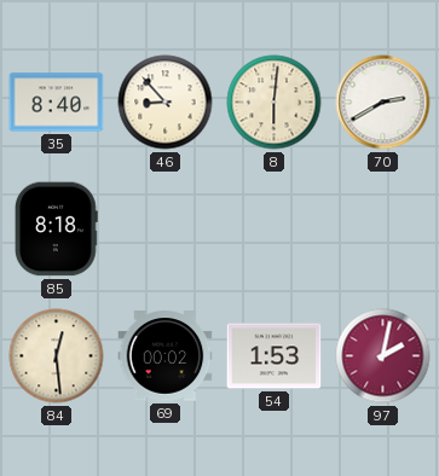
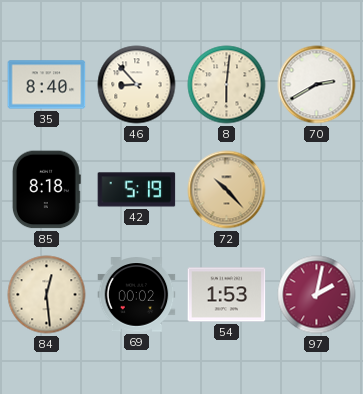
42: none -> 5:19
72: none -> 10:23
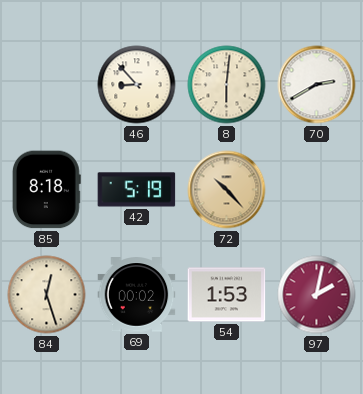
35: 8:40 -> none
84: 12:29 -> 12:27
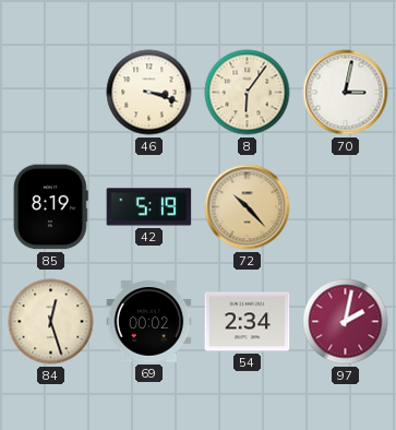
46: 8:53 -> 3:18
8: 6:01 -> 6:06
70: 2:40 -> 3:02
85: 8:18 -> 8:19
54: 1:53 -> 2:34
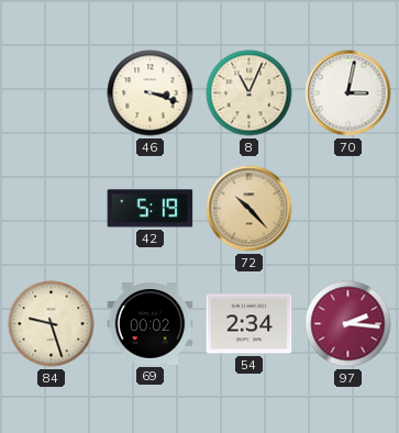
8: 6:06 -> 11:04
85: 8:19 -> none
84: 12:27 -> 9:27
97: 2:02 -> 2:16
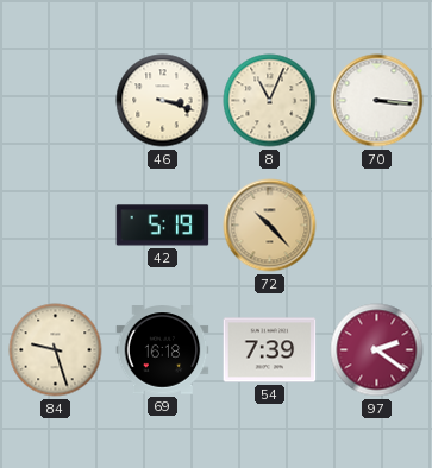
70: 3:02 -> 3:16
69: 00:02 -> 16:18
54: 2:34 -> 7:39
97: 2:16 -> 2:21
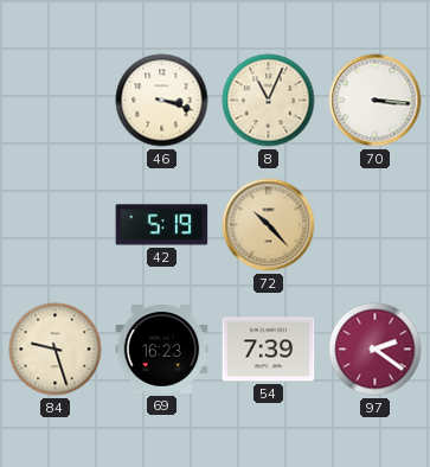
69: 16:18 -> 16:23
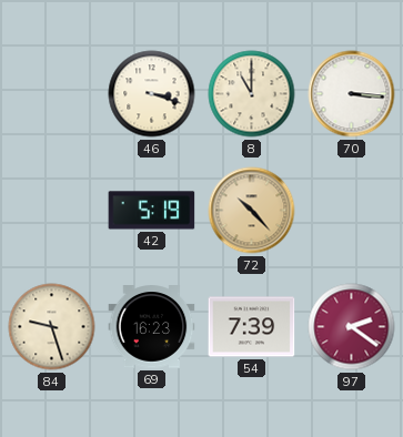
8: 11:04 -> 11:00
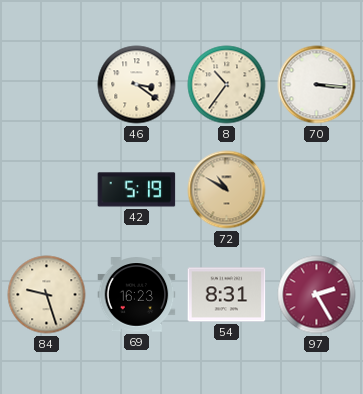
46: 3:18 -> 3:21
8: 11:00 -> 10:36
72: 10:23 -> 10:50
54: 7:39 -> 8:31
97: 2:21 -> 2:25
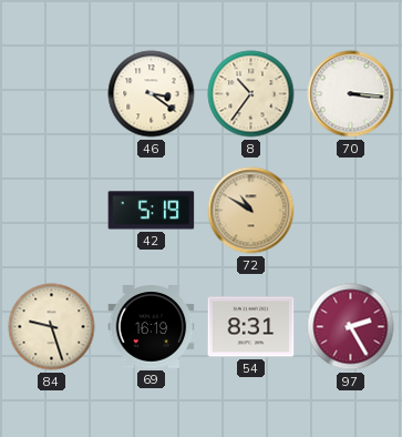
69: 16:23 -> 16:19
